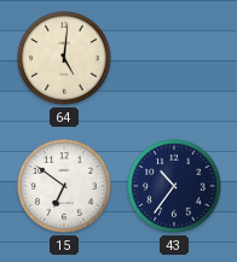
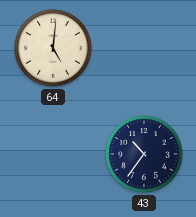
15: 6:51 -> none
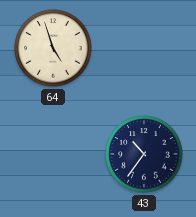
64: 5:01 -> 4:57
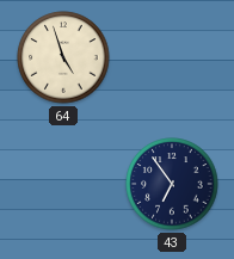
43: 10:36 -> 6:54
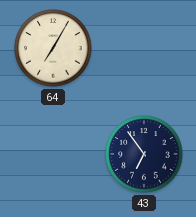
64: 4:57 -> 7:05
